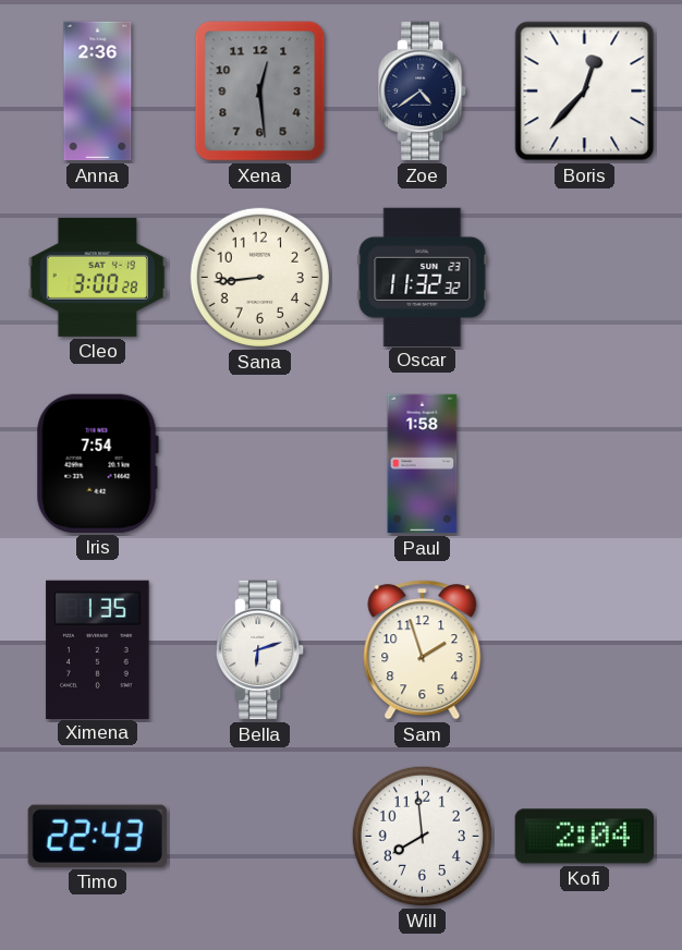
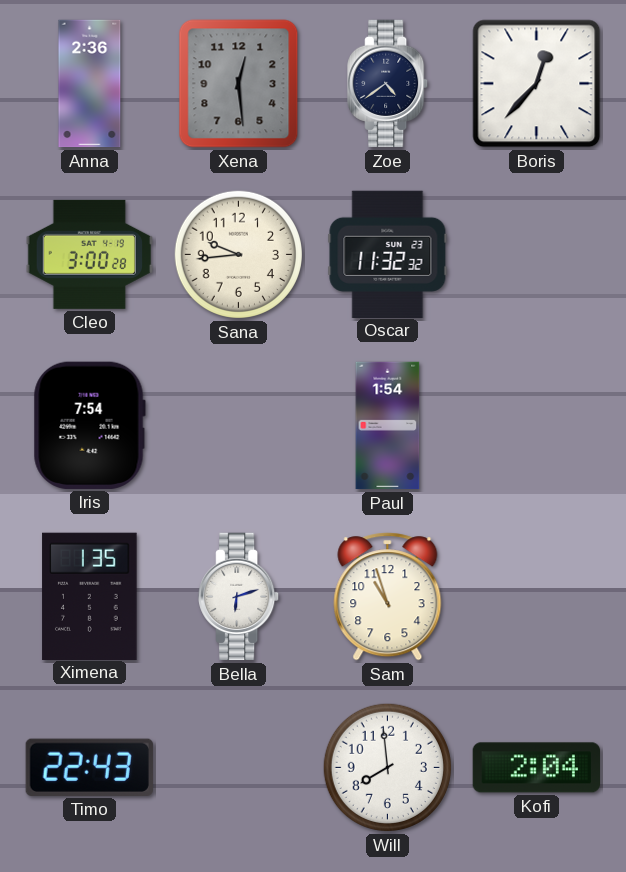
Sana: 8:44 -> 9:44
Paul: 1:58 -> 1:54
Sam: 1:57 -> 10:57
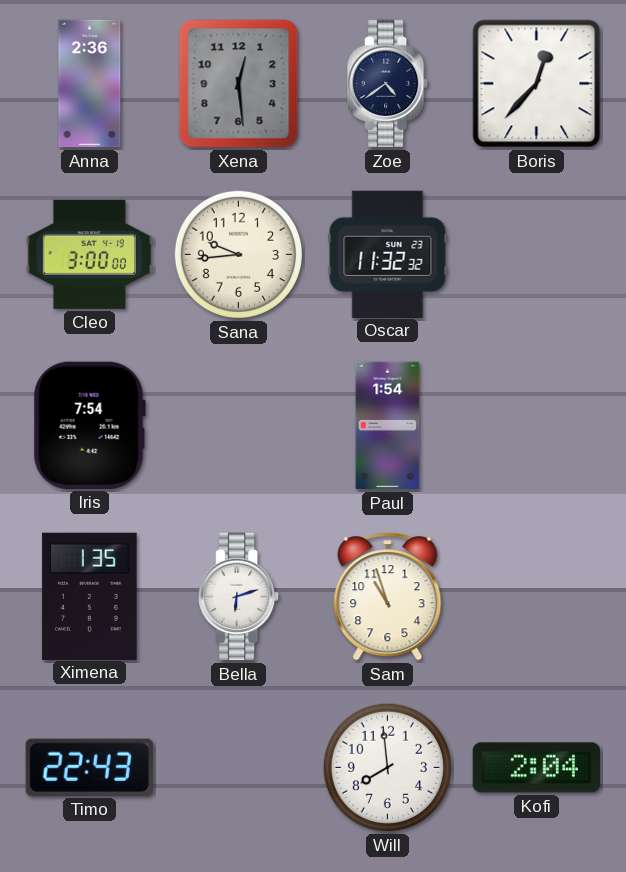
Cleo: 3:00:28 -> 3:00:00
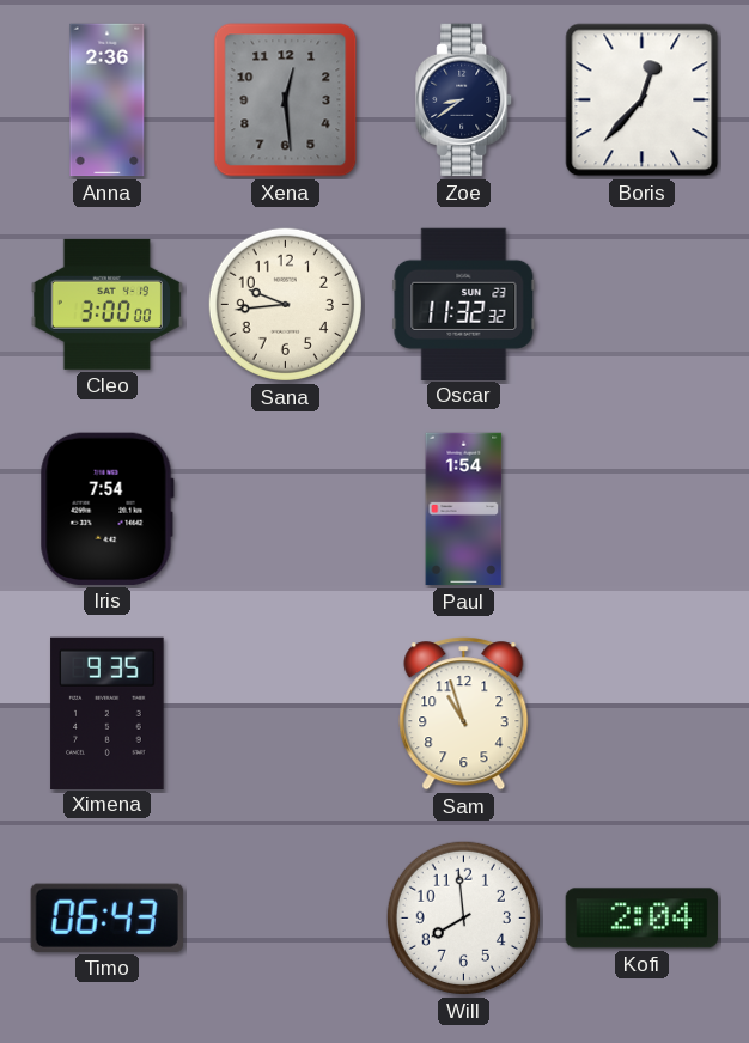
Zoe: 4:39 -> 8:39
Ximena: 1:35 -> 9:35
Bella: 6:12 -> none
Timo: 22:43 -> 06:43
